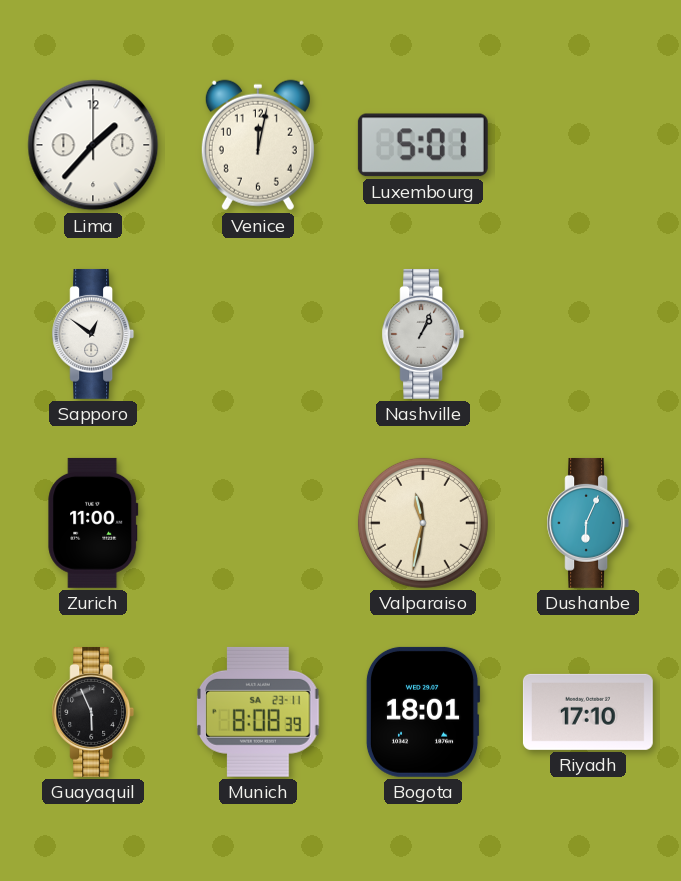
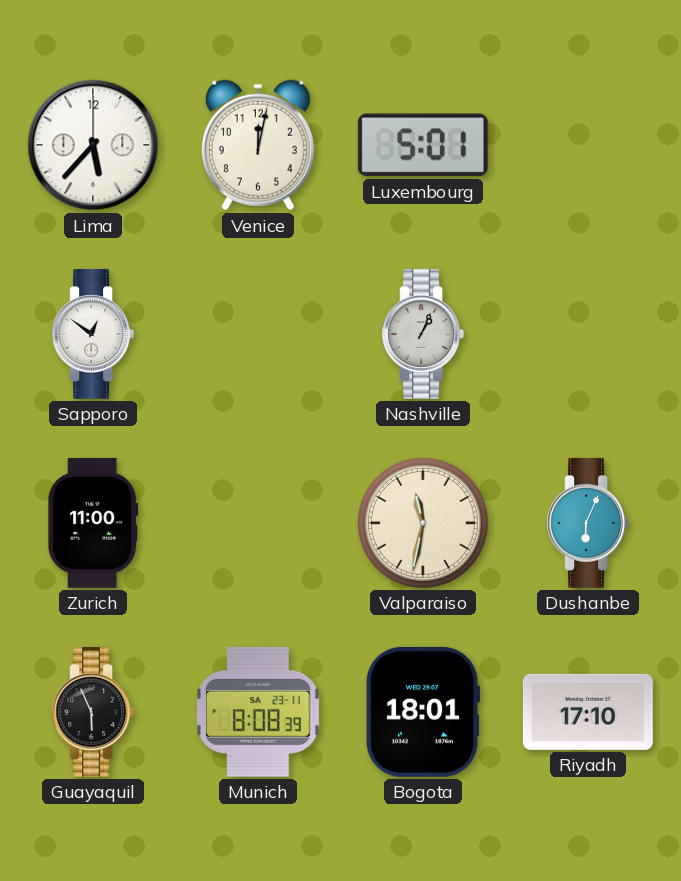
Lima: 1:37 -> 5:37
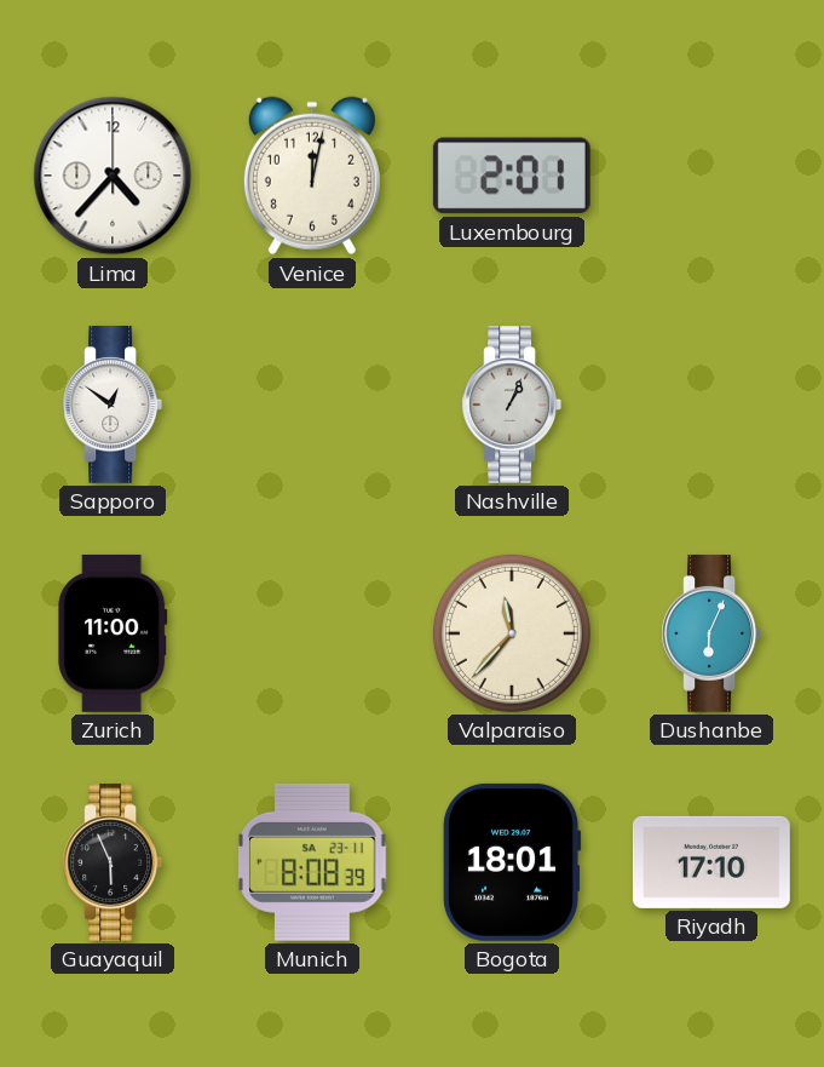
Lima: 5:37 -> 4:37
Luxembourg: 5:01 -> 2:01
Valparaiso: 11:32 -> 11:37
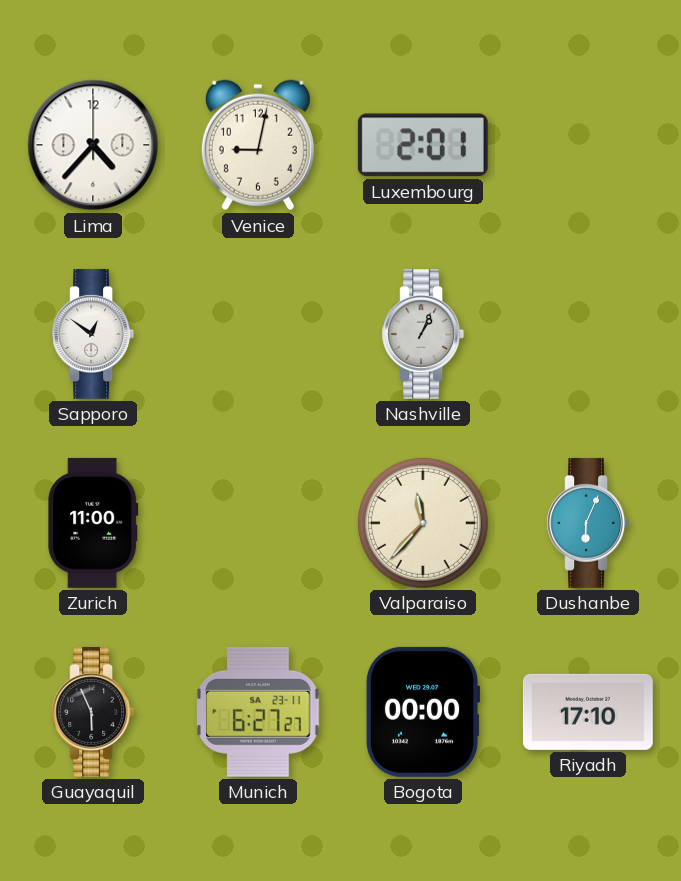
Venice: 12:02 -> 9:02
Munich: 8:08 -> 6:27
Bogota: 18:01 -> 00:00
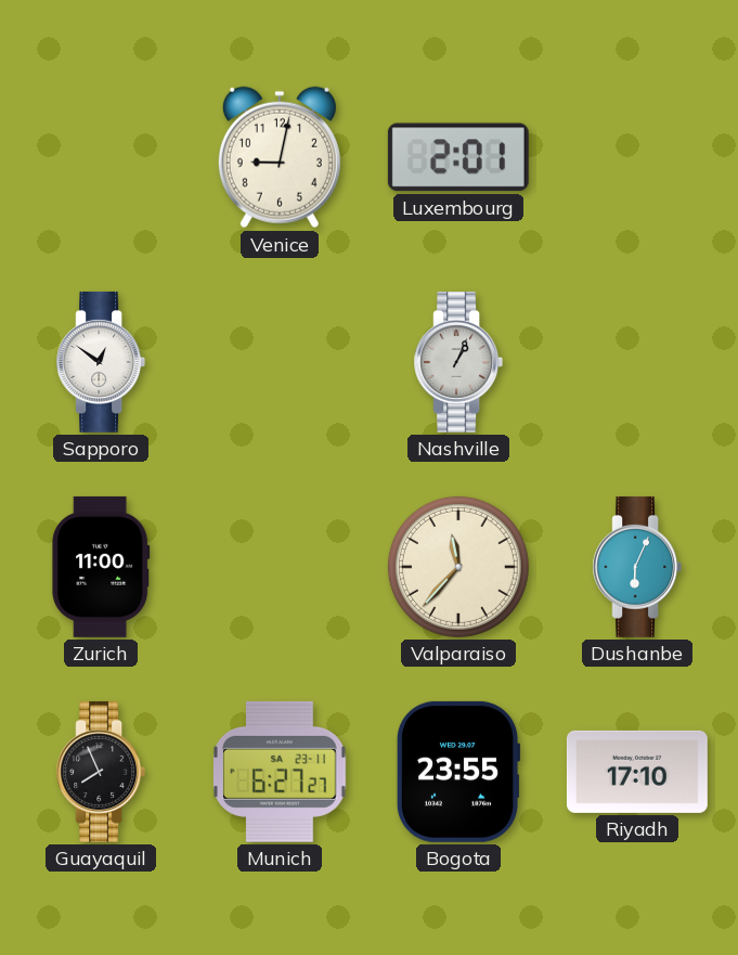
Lima: 4:37 -> none
Guayaquil: 5:56 -> 7:56
Bogota: 00:00 -> 23:55
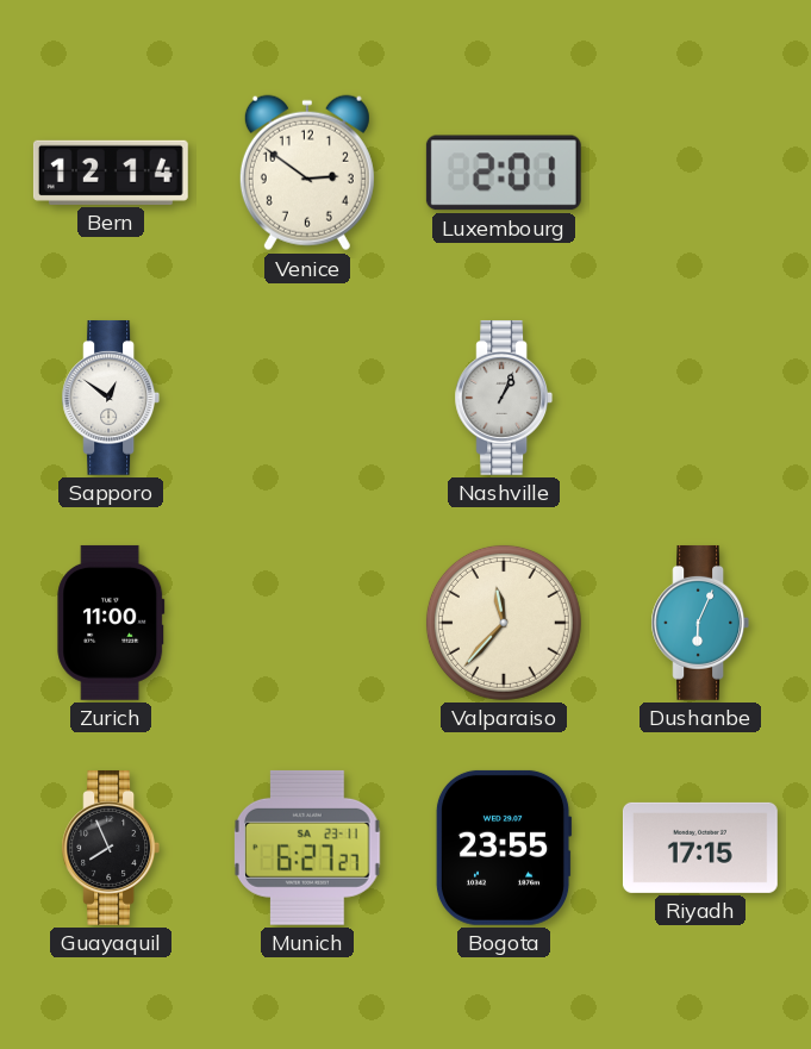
Bern: none -> 12:14
Venice: 9:02 -> 2:51
Riyadh: 17:10 -> 17:15
